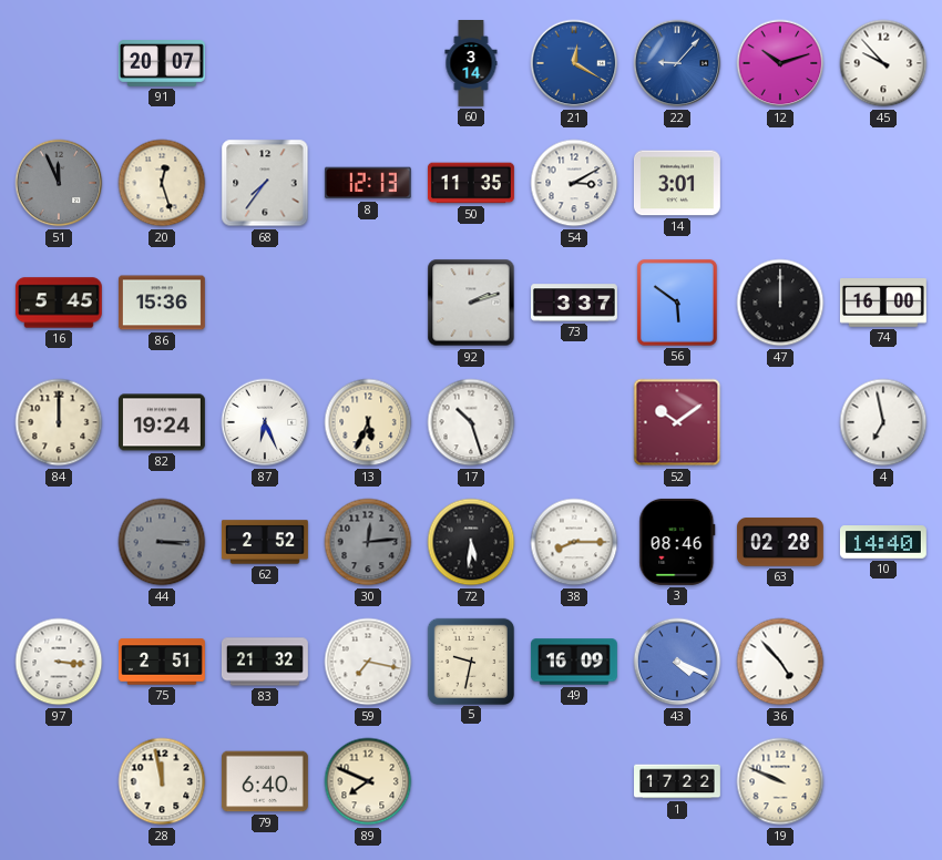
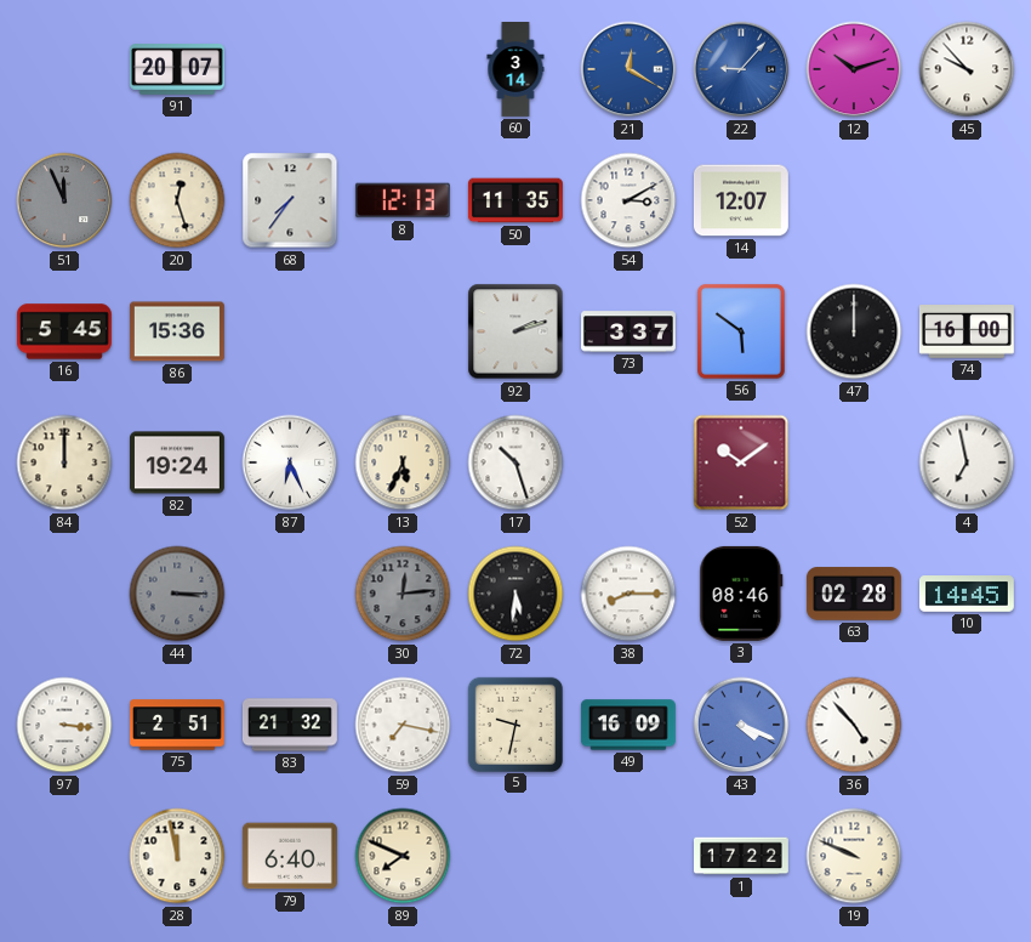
14: 3:01 -> 12:07
62: 2:52 -> none
10: 14:40 -> 14:45
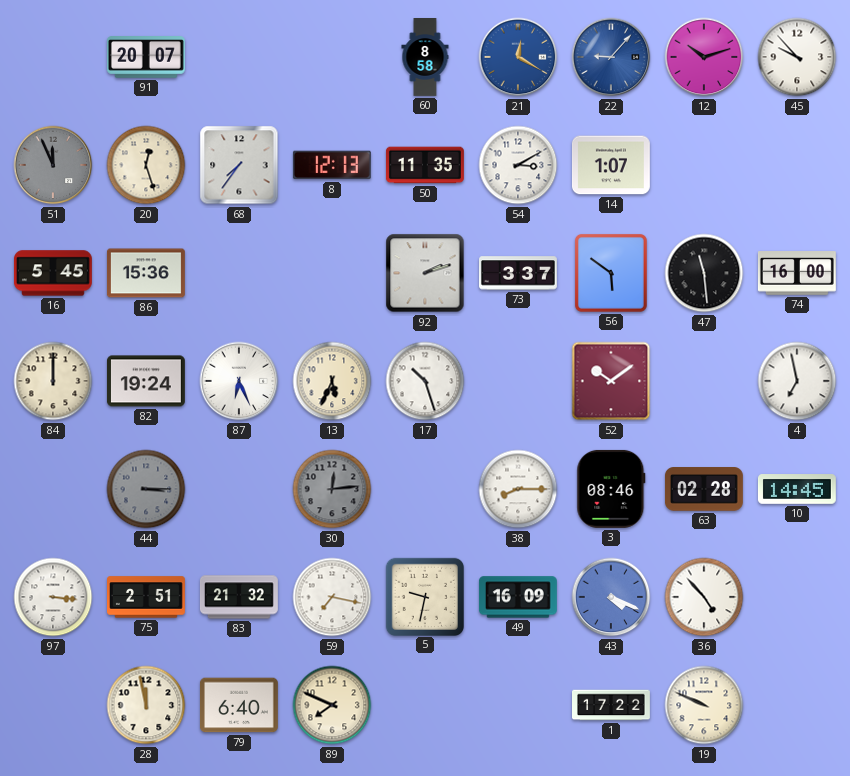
60: 3:14 -> 8:58
14: 12:07 -> 1:07
47: 12:00 -> 11:29
72: 5:31 -> none
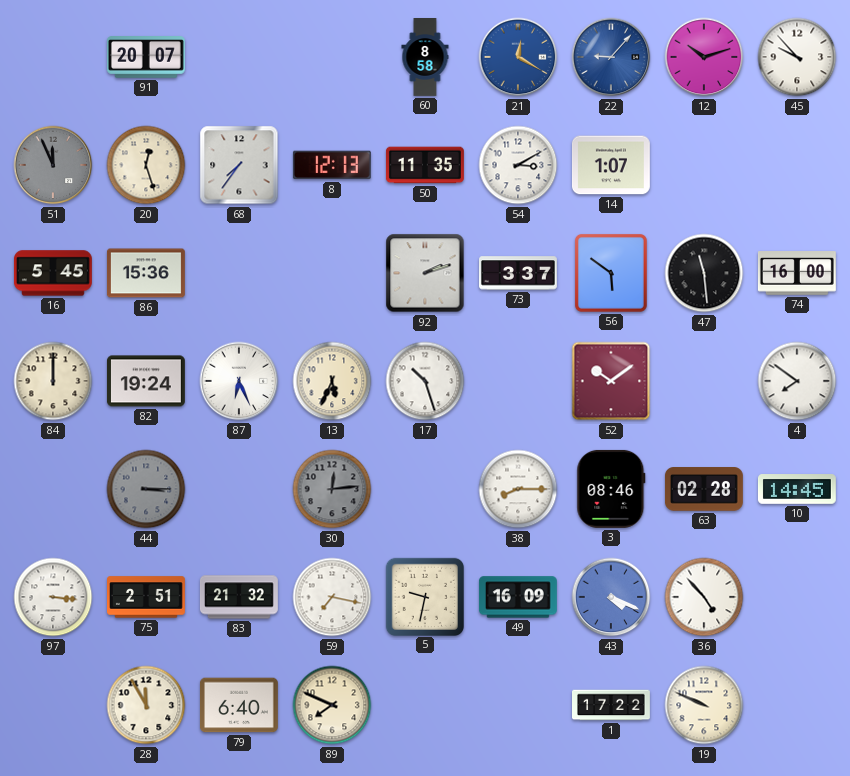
4: 6:58 -> 7:51
28: 11:58 -> 11:55
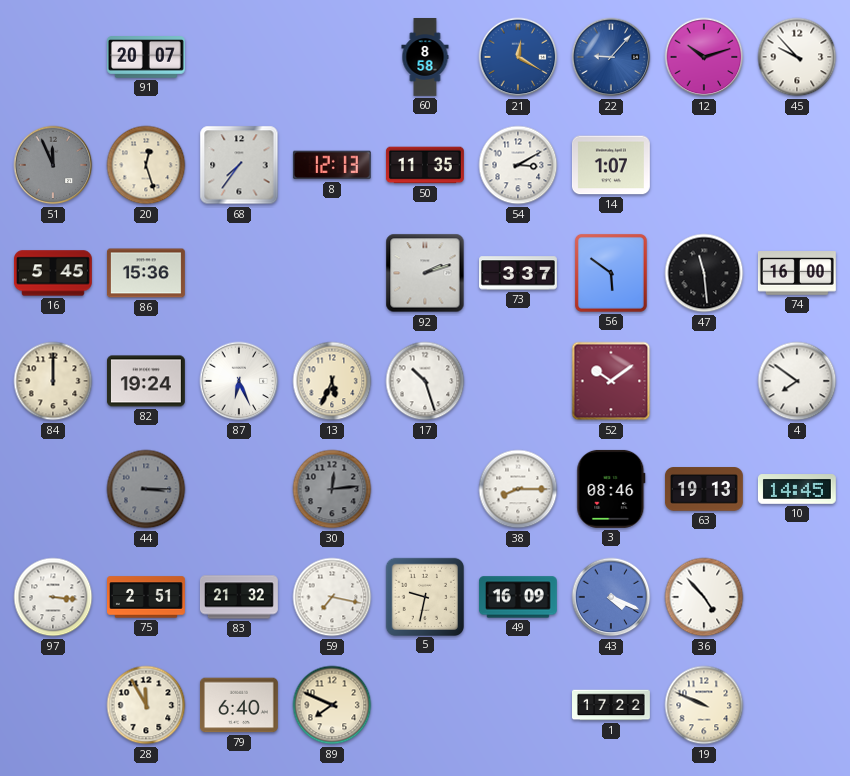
63: 02:28 -> 19:13
